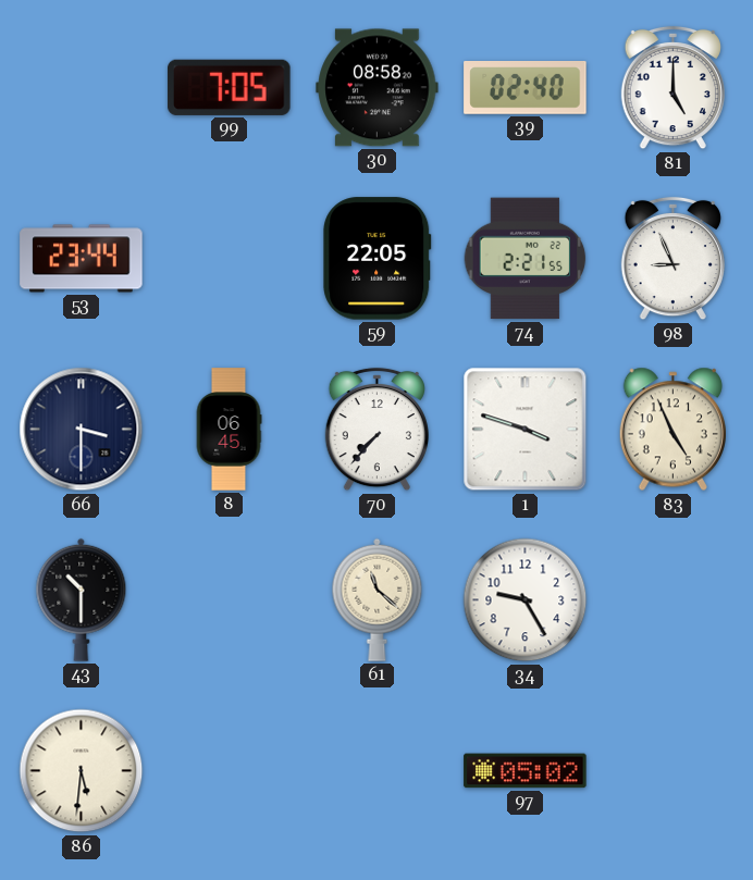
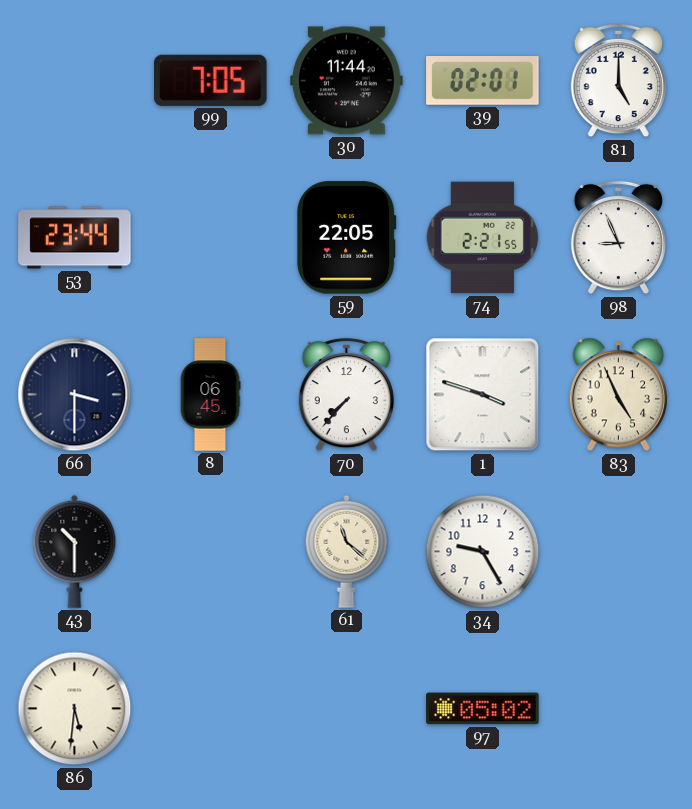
30: 08:58 -> 11:44
39: 02:40 -> 02:01
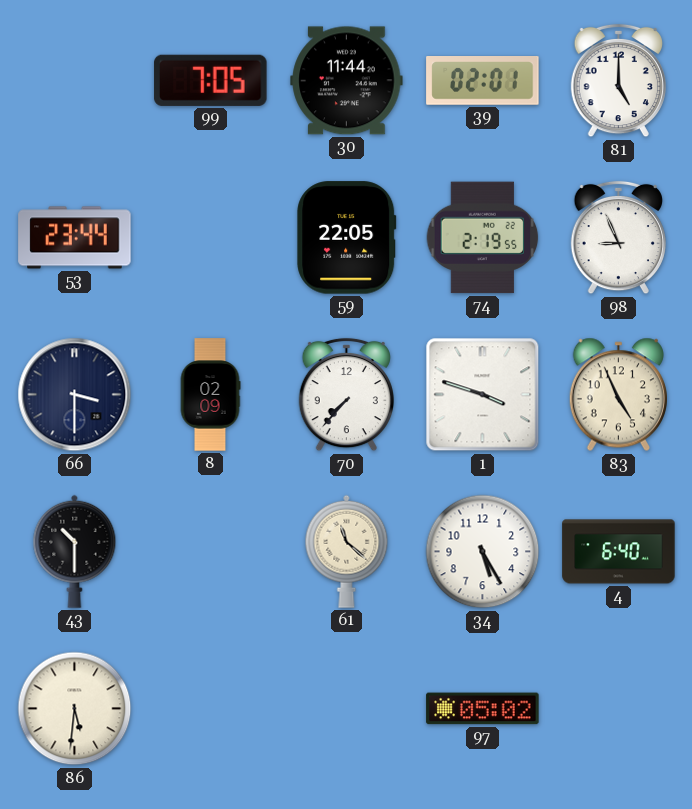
74: 2:21 -> 2:19
8: 06:45 -> 02:09
34: 9:25 -> 5:25
4: none -> 6:40
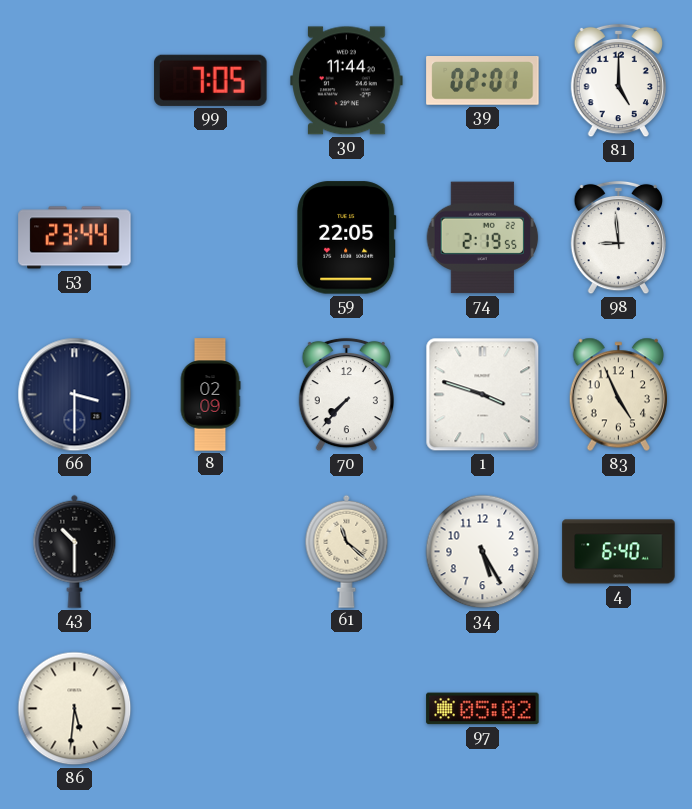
98: 8:56 -> 8:59
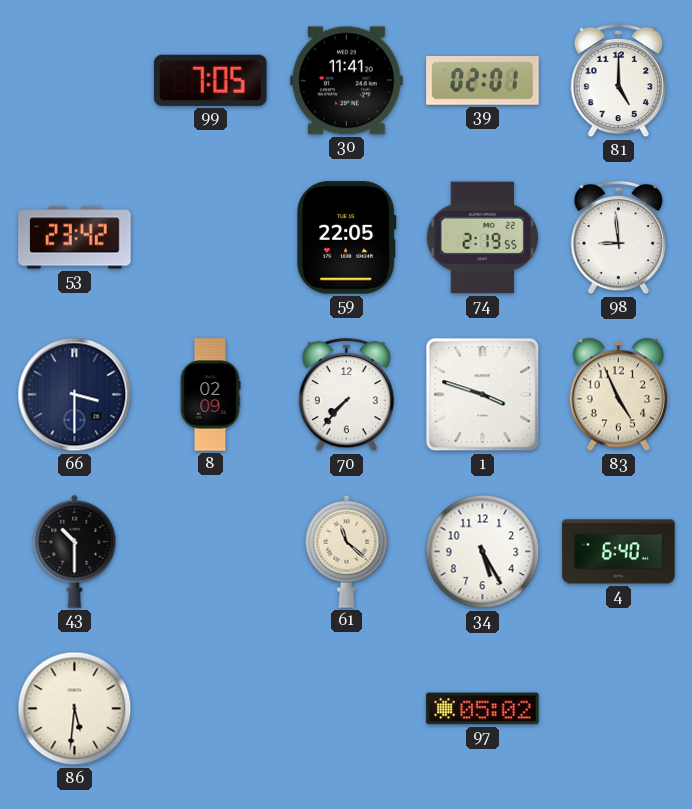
30: 11:44 -> 11:41
53: 23:44 -> 23:42
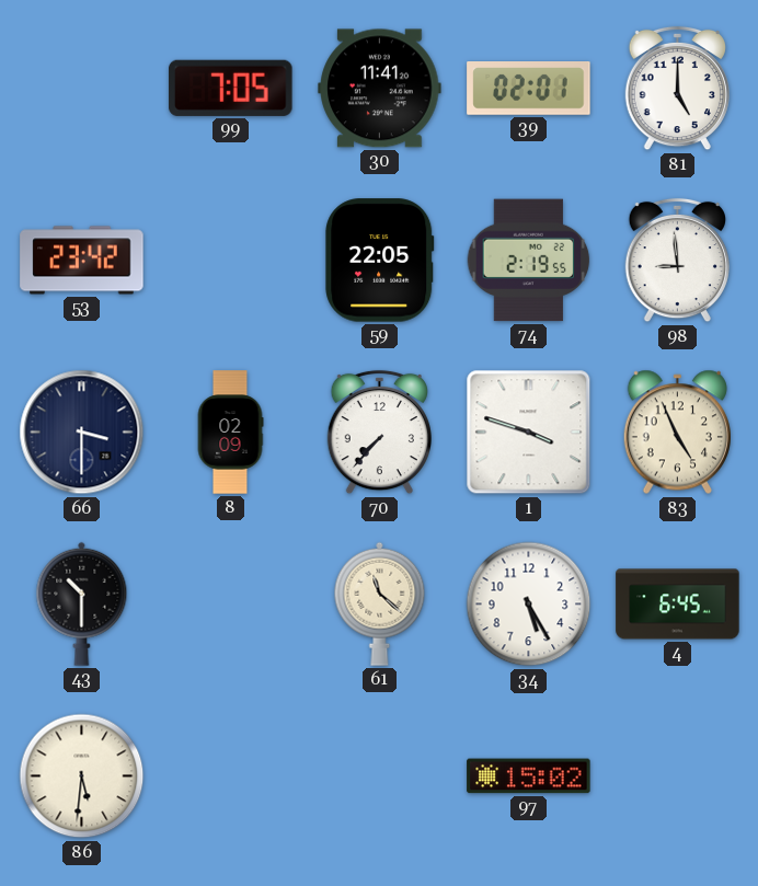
4: 6:40 -> 6:45
97: 05:02 -> 15:02
